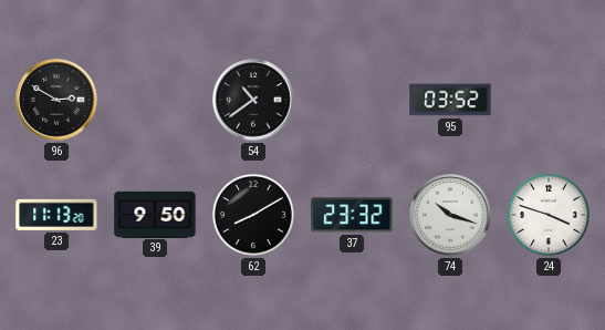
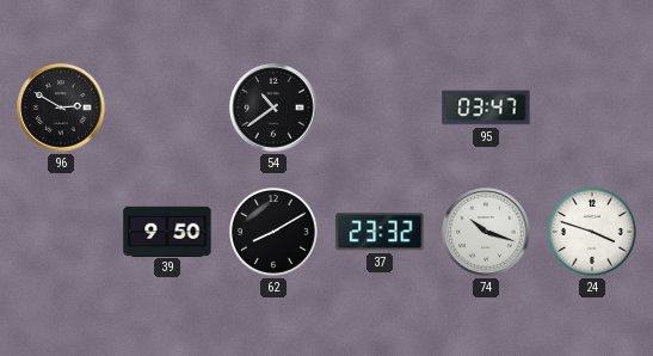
95: 03:52 -> 03:47
23: 11:13 -> none
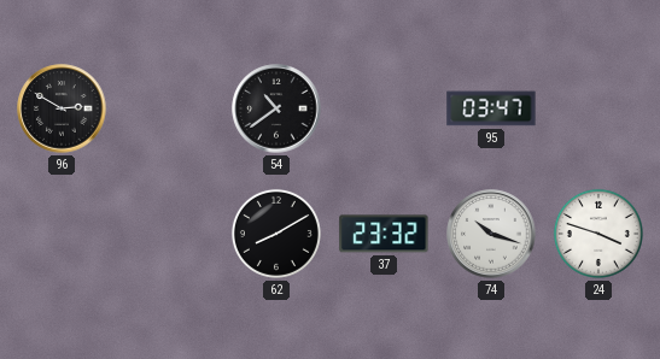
39: 9:50 -> none
